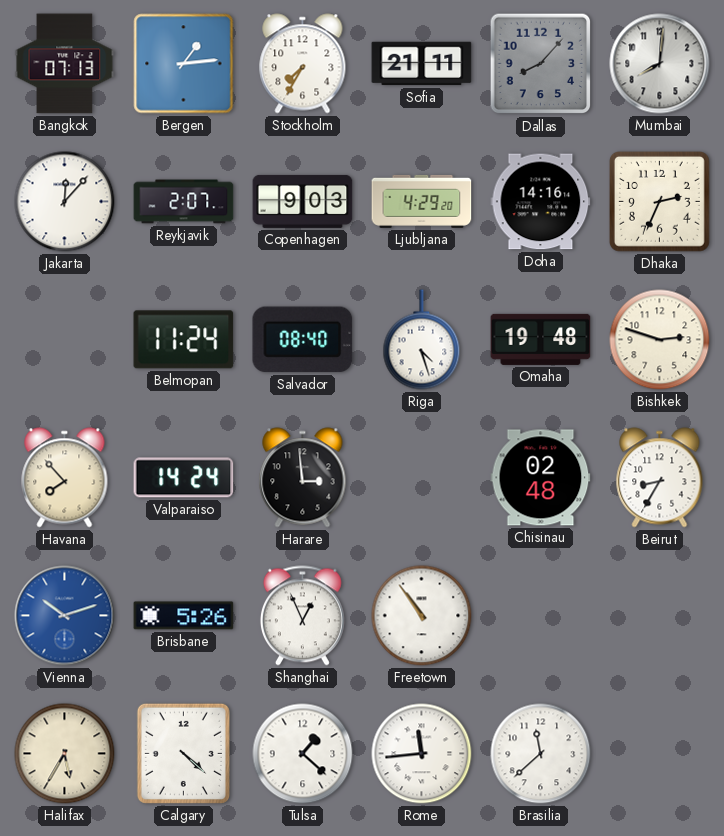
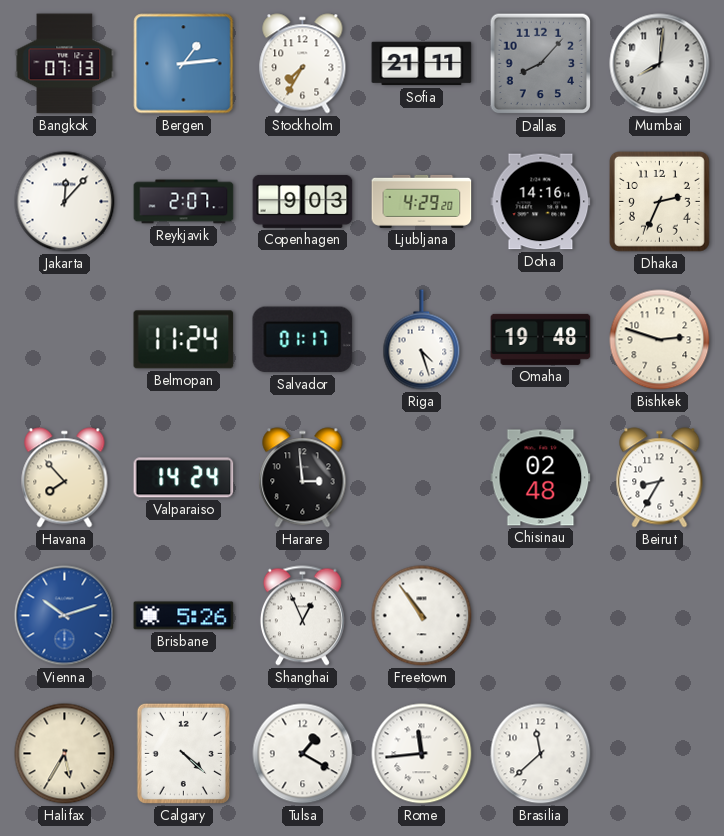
Salvador: 08:40 -> 01:17
Tulsa: 1:22 -> 1:20
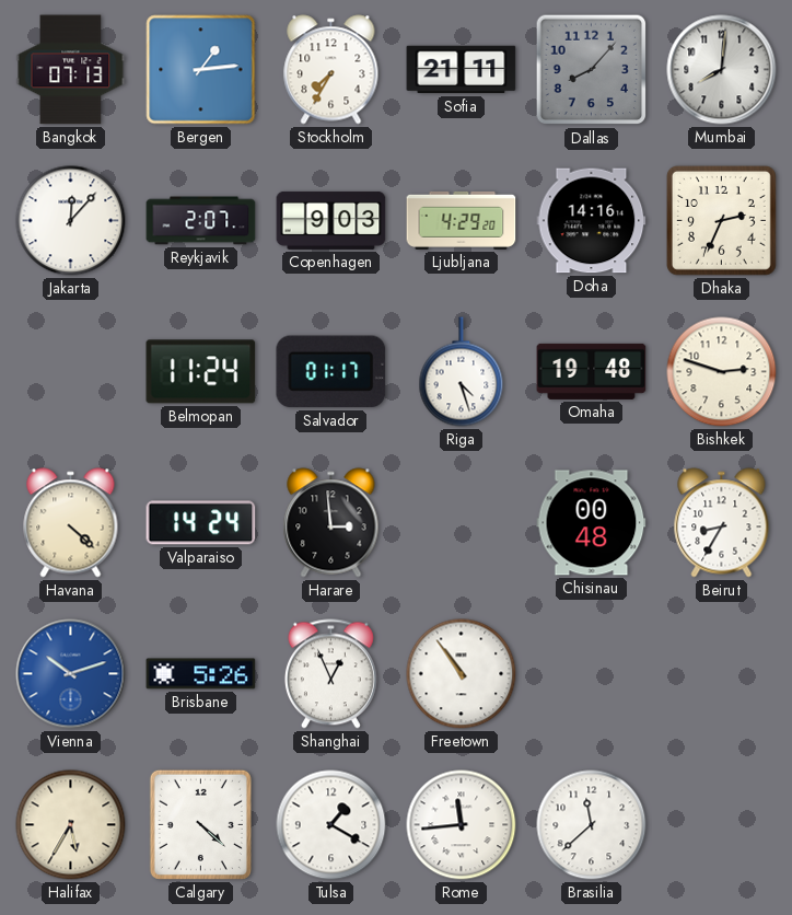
Havana: 7:53 -> 4:22
Chisinau: 02:48 -> 00:48
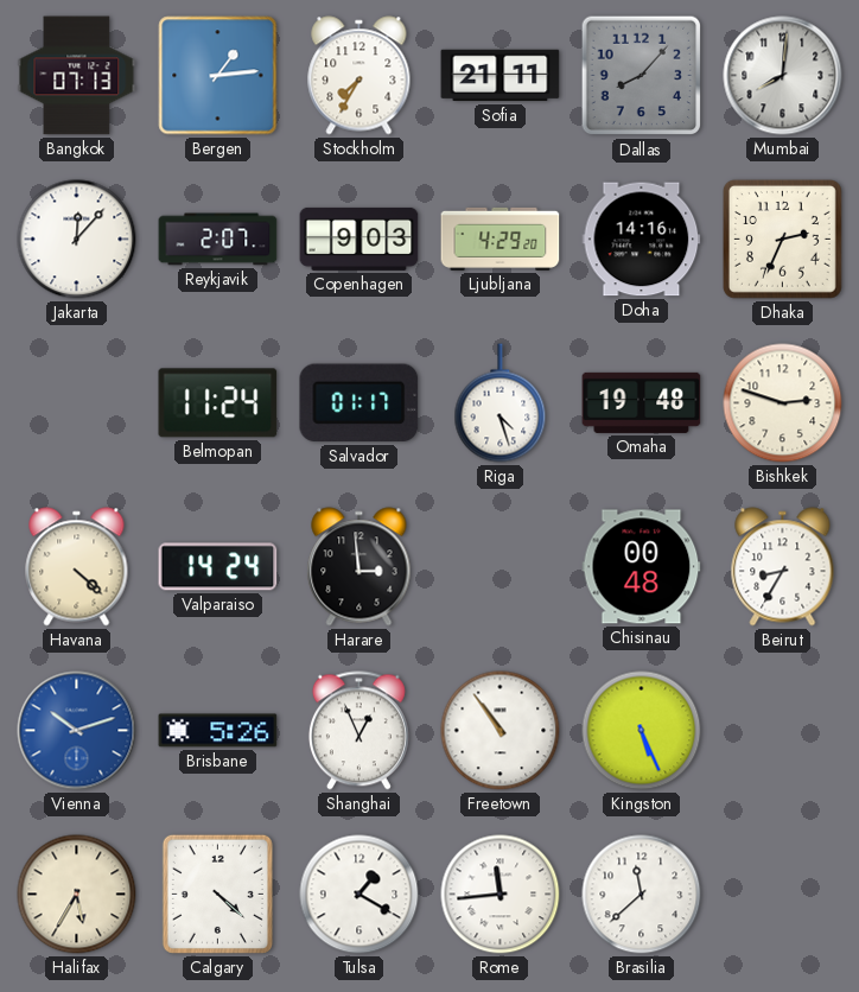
Kingston: none -> 5:26
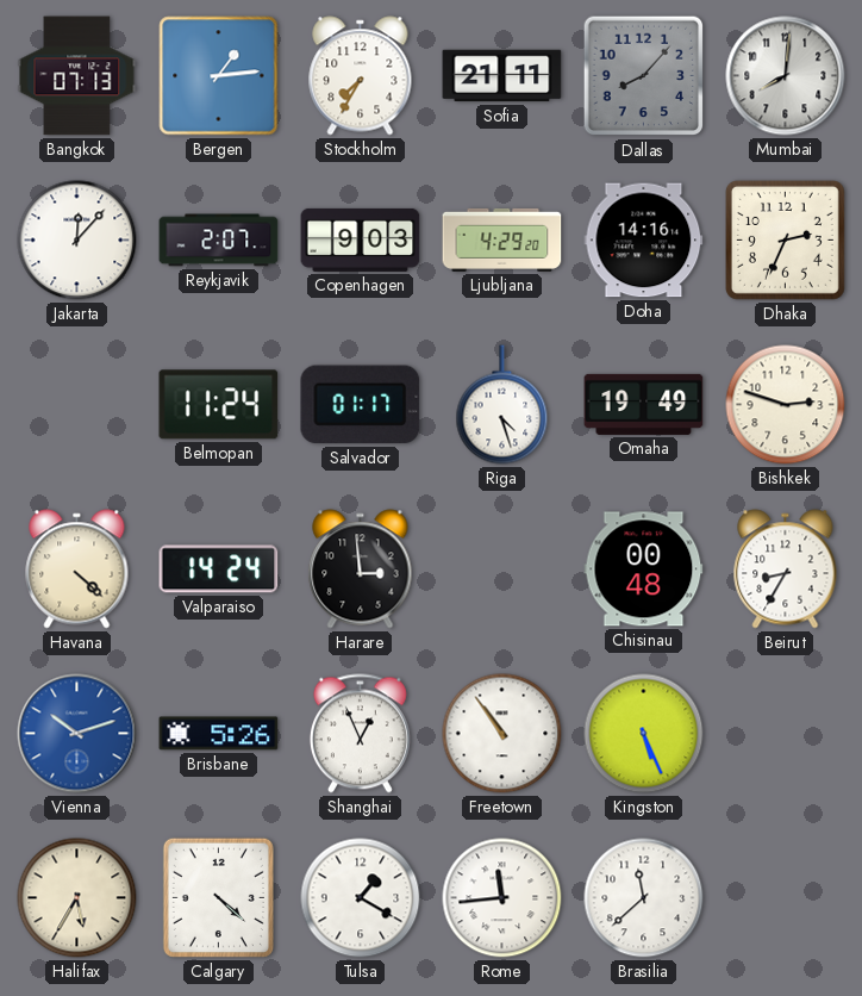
Omaha: 19:48 -> 19:49
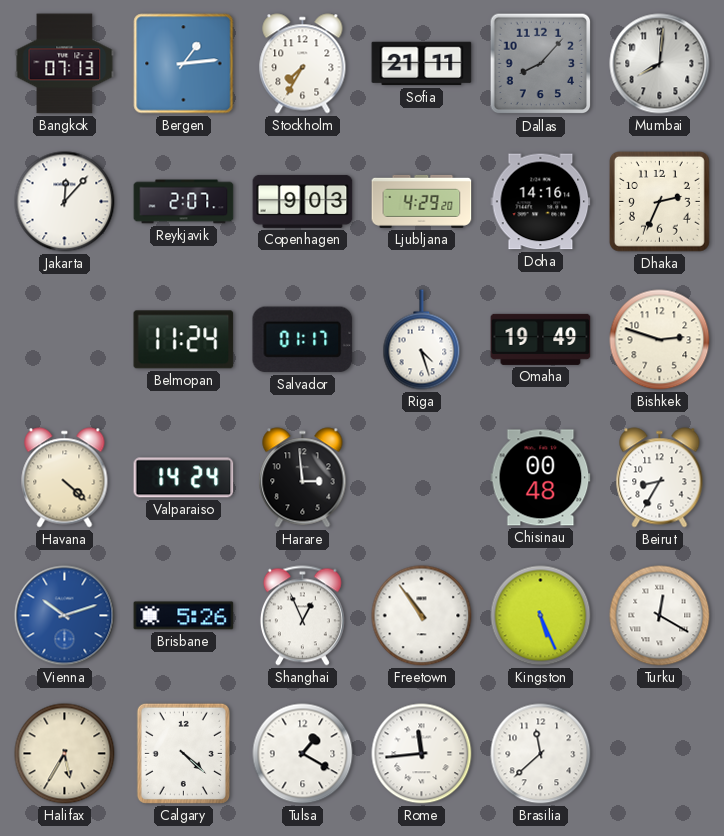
Turku: none -> 12:20
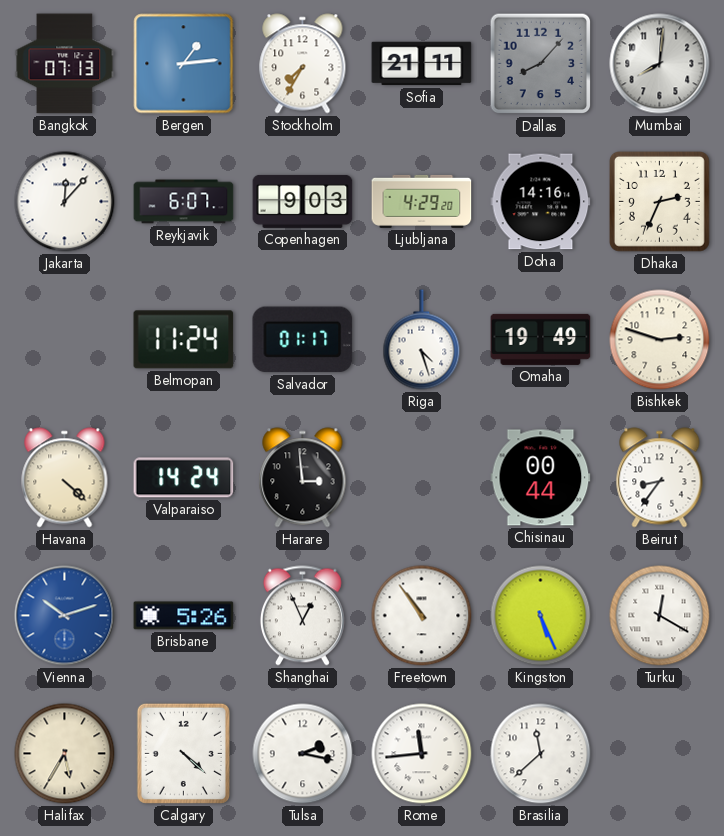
Reykjavik: 2:07 -> 6:07
Chisinau: 00:48 -> 00:44
Beirut: 8:35 -> 8:36
Tulsa: 1:20 -> 2:17
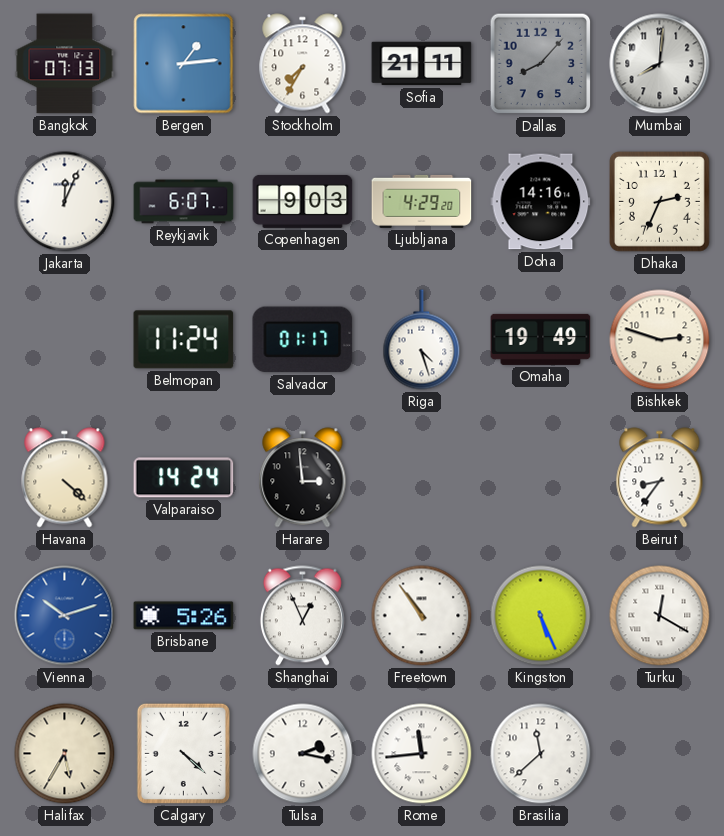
Jakarta: 12:07 -> 12:04
Chisinau: 00:44 -> none
